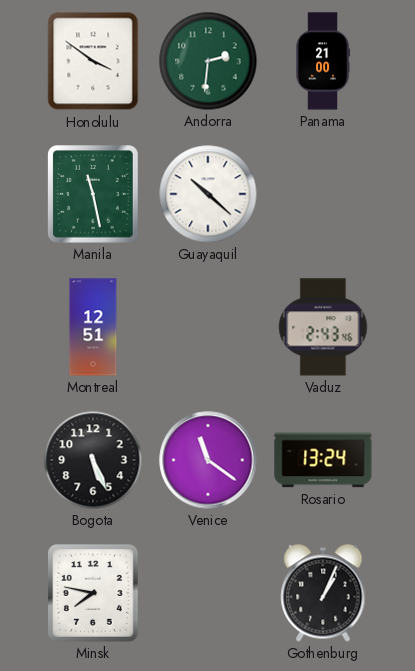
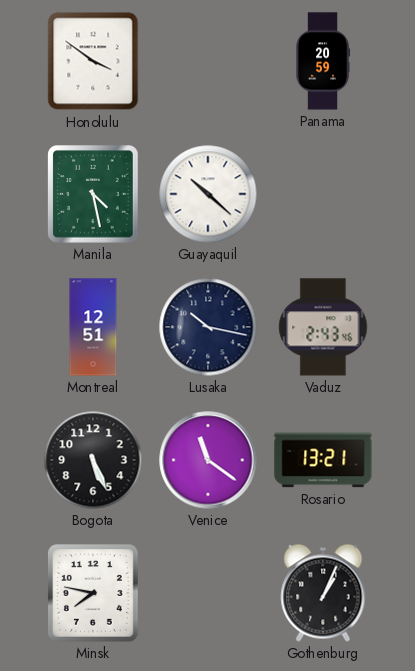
Andorra: 2:31 -> none
Panama: 21:00 -> 20:59
Manila: 11:28 -> 4:28
Lusaka: none -> 10:17
Rosario: 13:24 -> 13:21
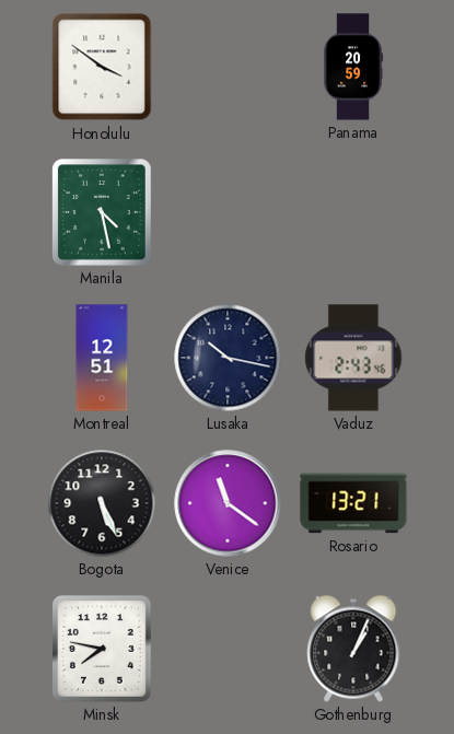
Guayaquil: 10:22 -> none
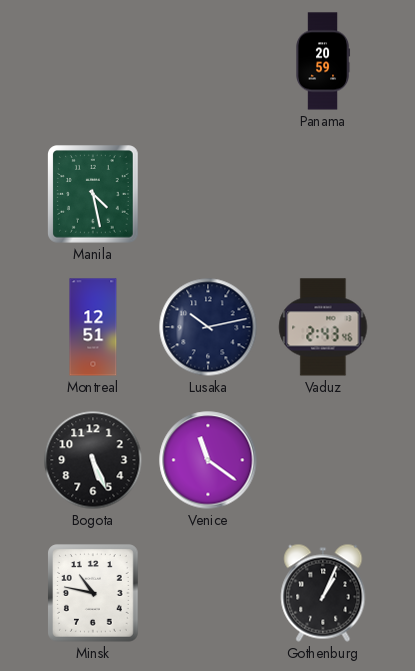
Honolulu: 3:51 -> none
Lusaka: 10:17 -> 10:13
Rosario: 13:21 -> none
Minsk: 7:47 -> 10:47
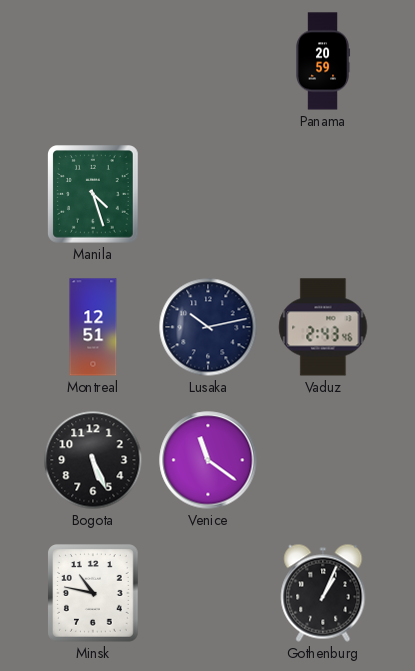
Manila: 4:28 -> 4:27
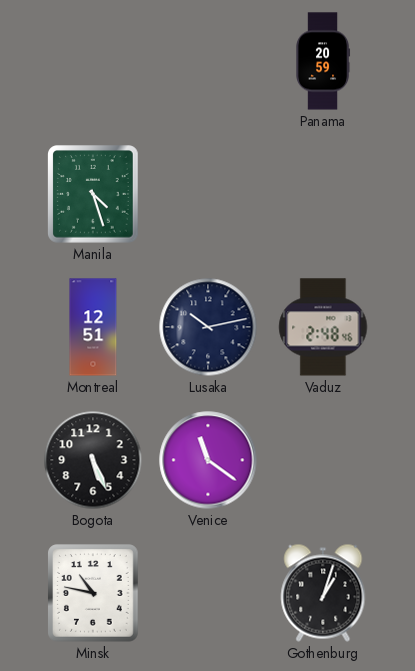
Vaduz: 2:43 -> 2:48
Gothenburg: 1:04 -> 1:03
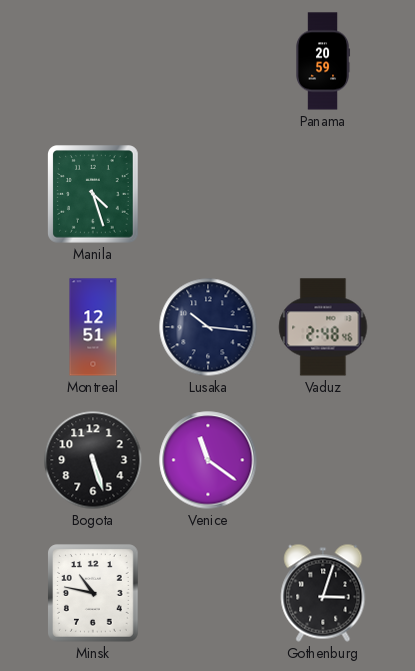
Lusaka: 10:13 -> 10:16
Bogota: 5:26 -> 5:27
Gothenburg: 1:03 -> 3:03
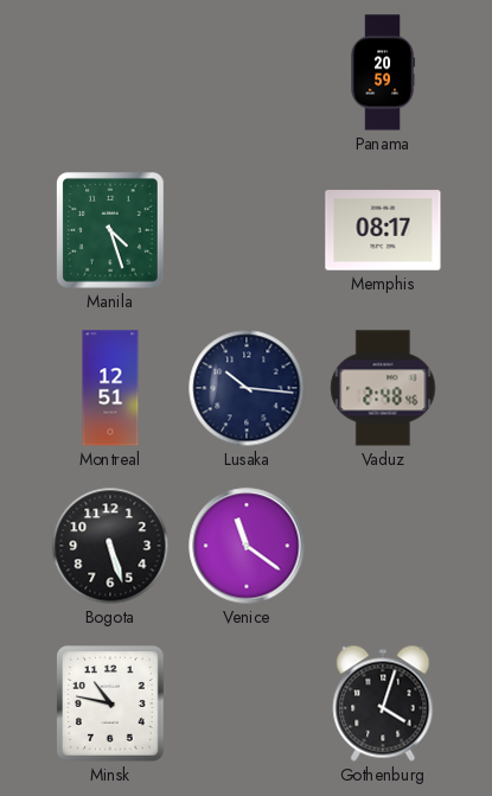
Memphis: none -> 08:17
Gothenburg: 3:03 -> 4:03
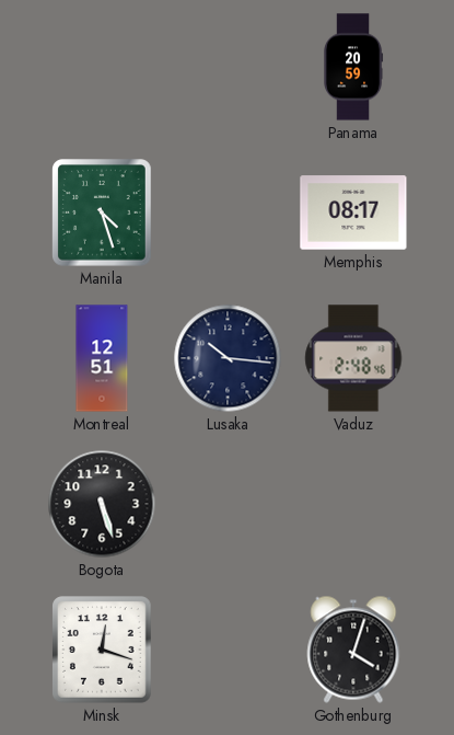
Venice: 11:21 -> none
Minsk: 10:47 -> 12:18
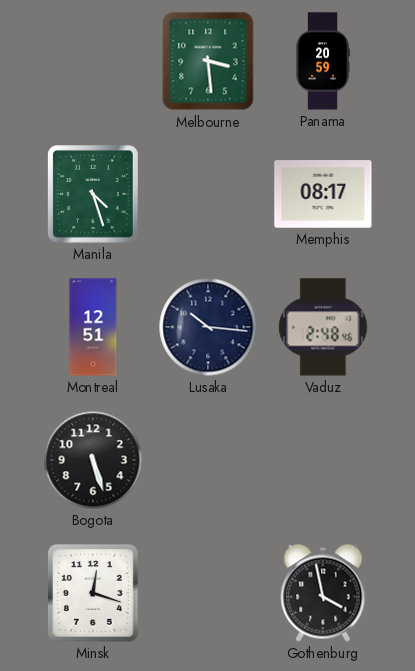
Melbourne: none -> 3:29
Gothenburg: 4:03 -> 3:58
